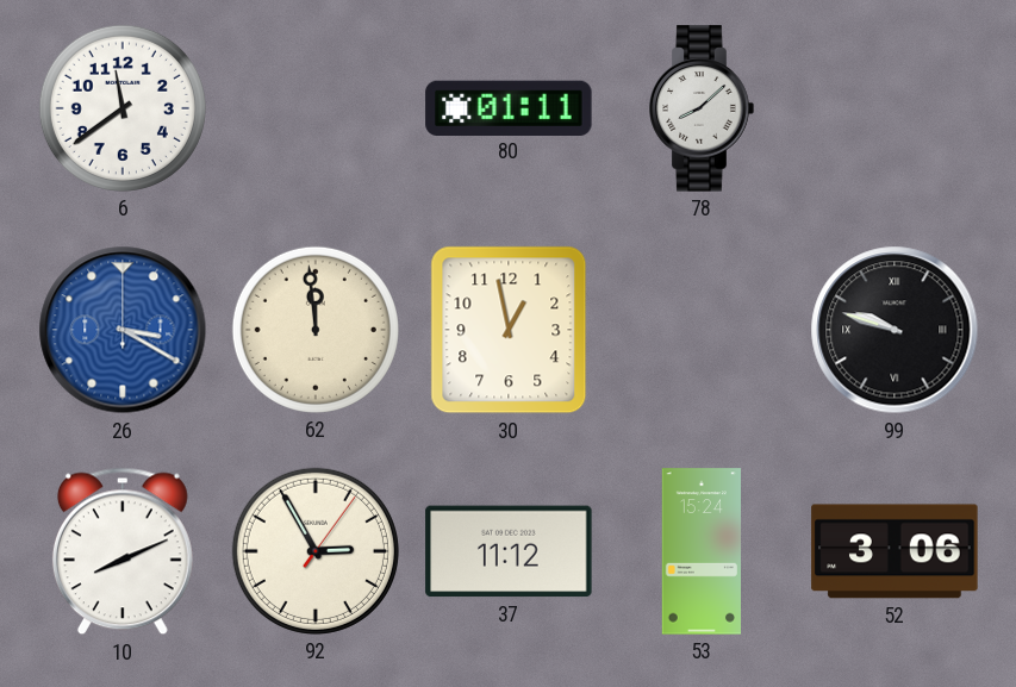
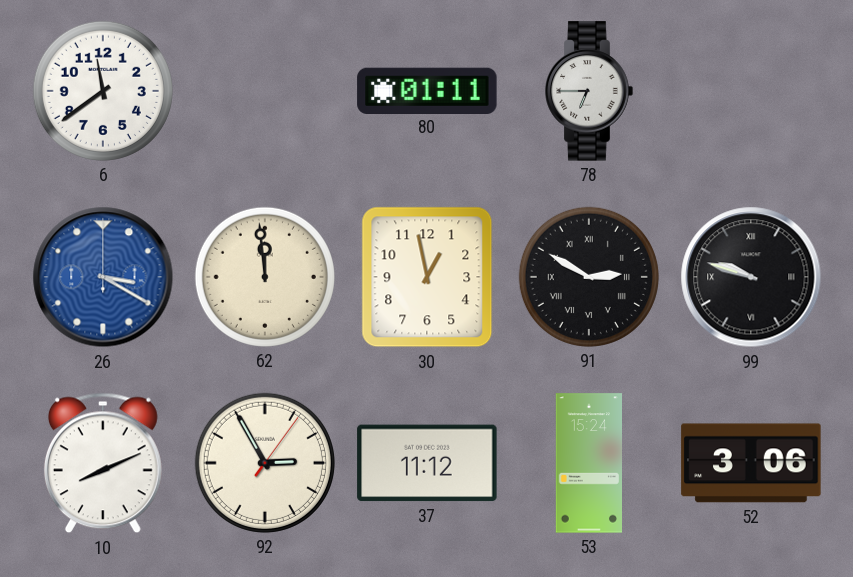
78: 8:08 -> 6:45
91: none -> 2:50
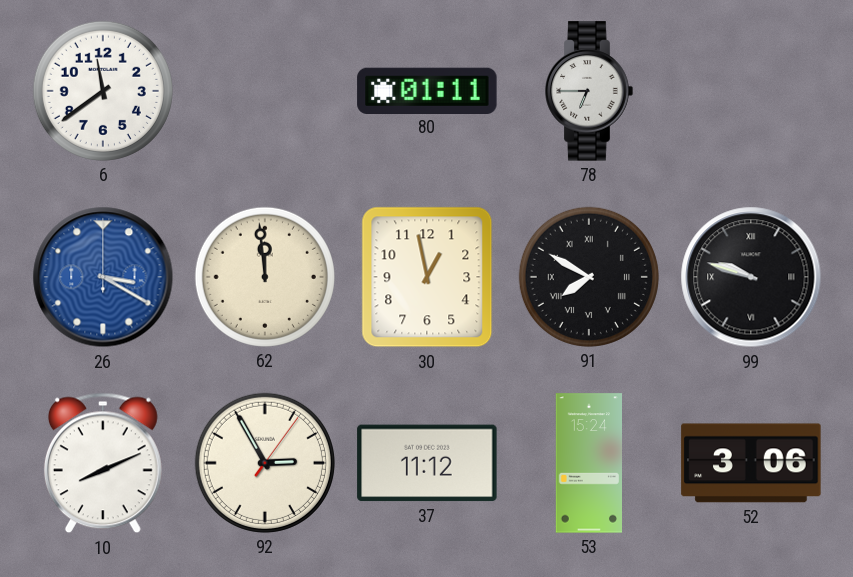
91: 2:50 -> 7:50
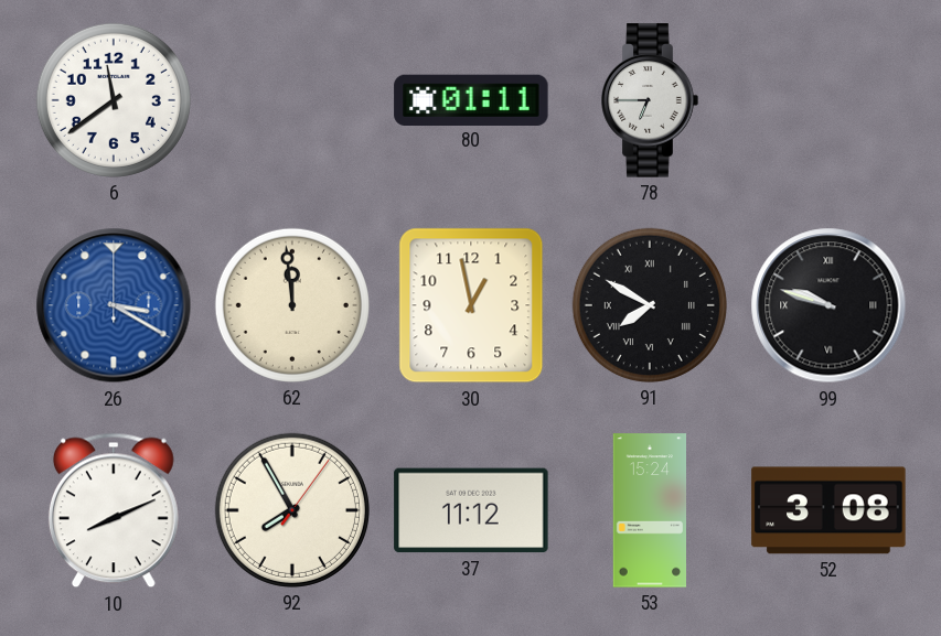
92: 2:55 -> 7:55
52: 3:06 -> 3:08
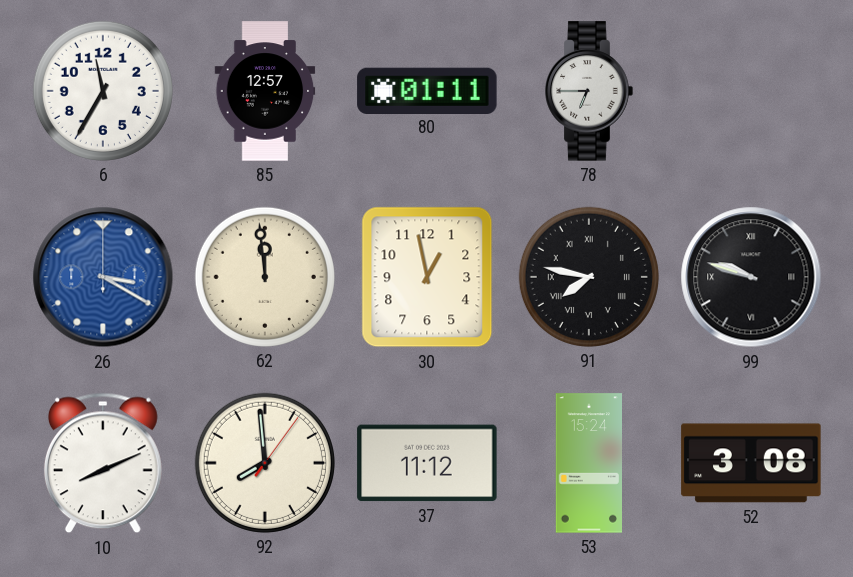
6: 11:39 -> 11:35
85: none -> 12:57
91: 7:50 -> 7:47
92: 7:55 -> 7:59
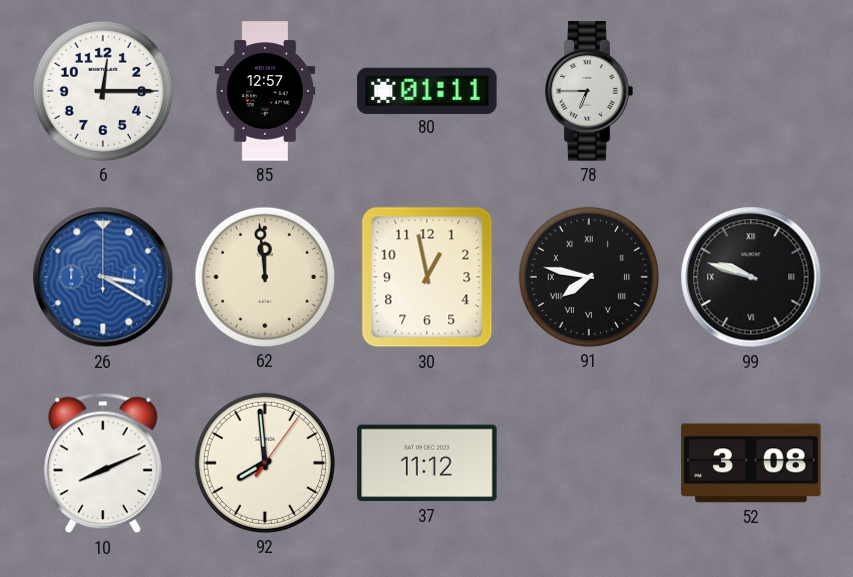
6: 11:35 -> 12:15
53: 15:24 -> none
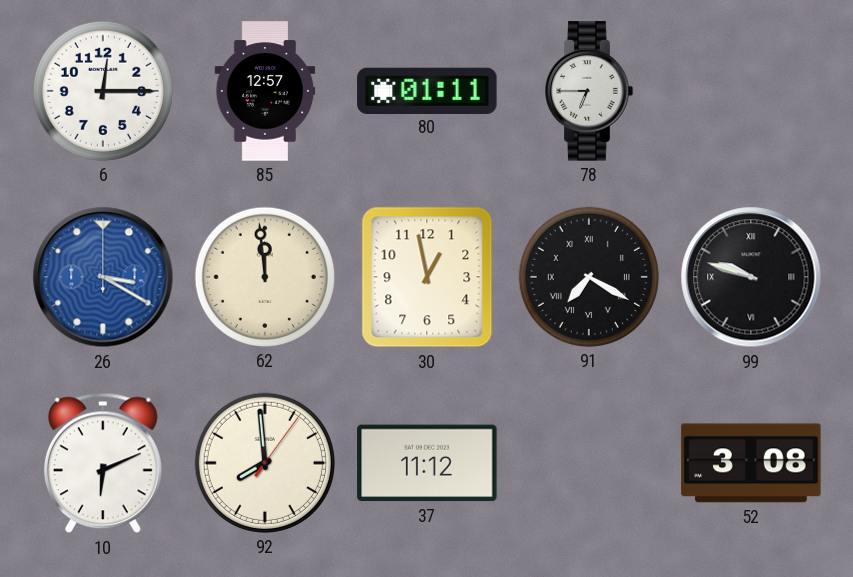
91: 7:47 -> 7:20
10: 8:11 -> 6:11
